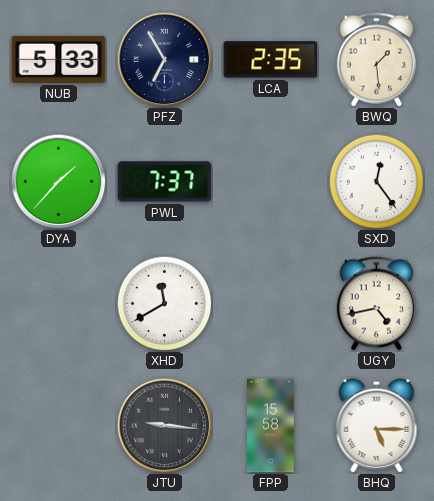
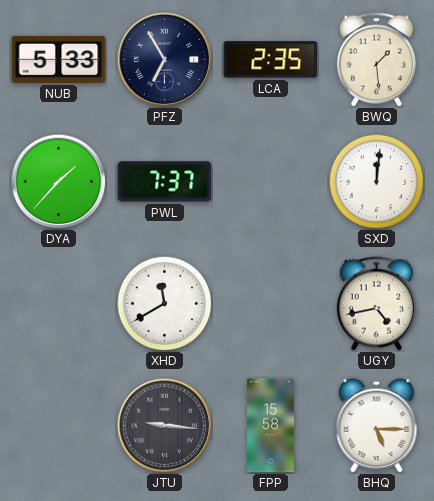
SXD: 12:24 -> 12:01
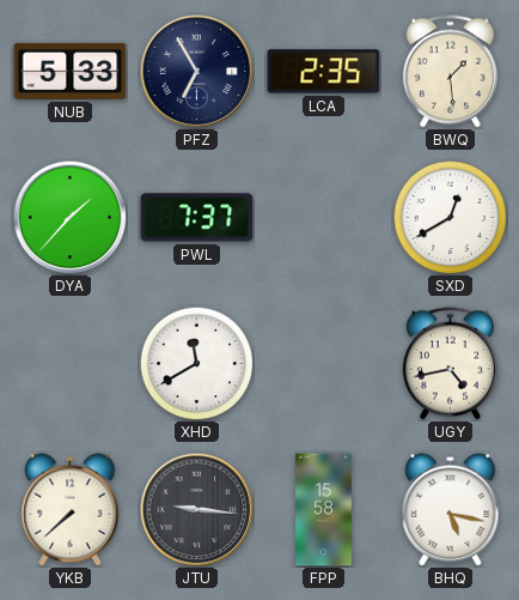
SXD: 12:01 -> 12:40
YKB: none -> 7:38
BHQ: 5:15 -> 5:17
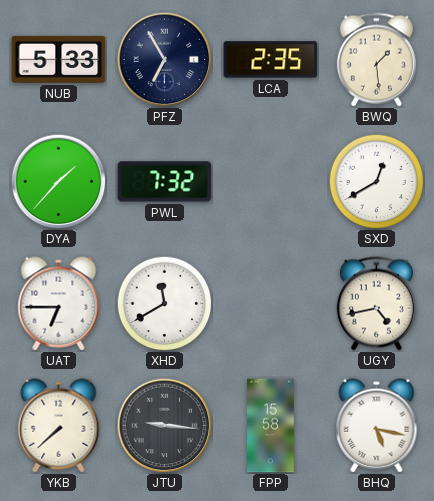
PWL: 7:37 -> 7:32
UAT: none -> 6:45
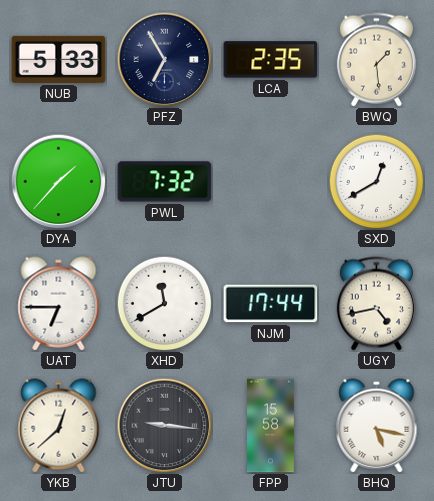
NJM: none -> 17:44
YKB: 7:38 -> 12:38
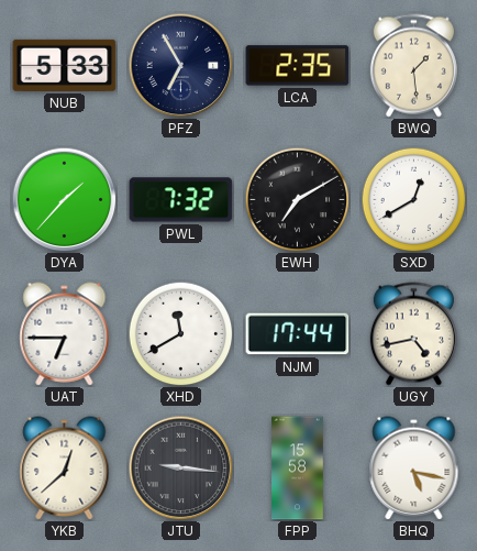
EWH: none -> 7:10
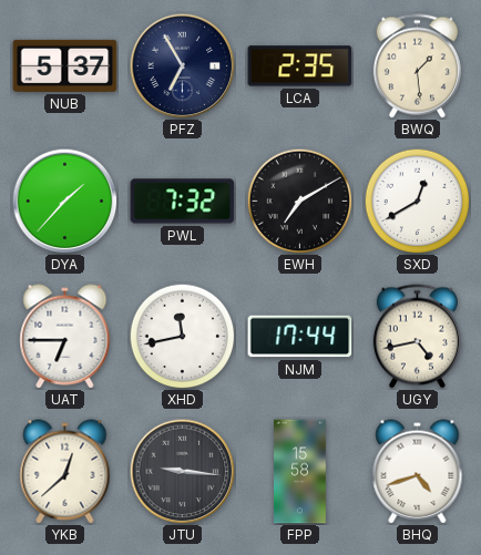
NUB: 5:33 -> 5:37
XHD: 11:40 -> 11:43
BHQ: 5:17 -> 4:42
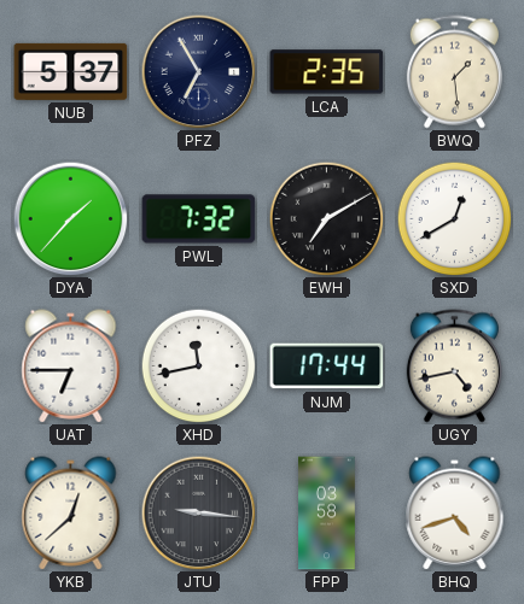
FPP: 15:58 -> 03:58
